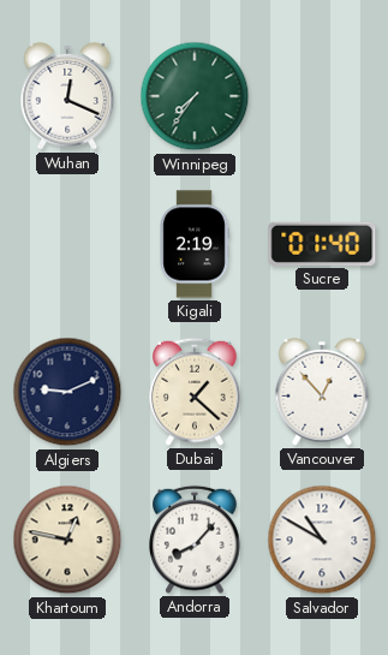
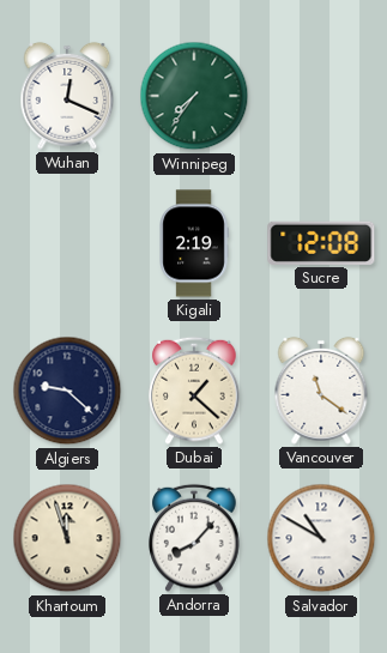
Sucre: 01:40 -> 12:08
Algiers: 9:11 -> 9:22
Vancouver: 12:53 -> 11:21
Khartoum: 12:47 -> 11:57
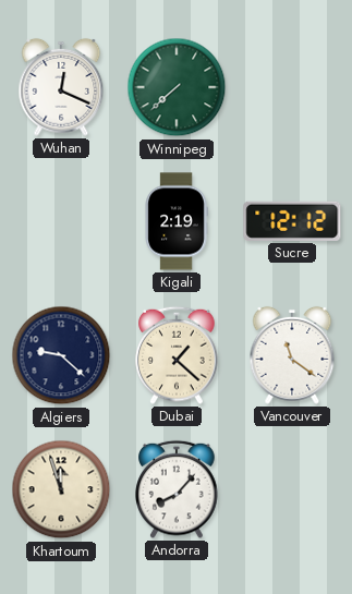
Winnipeg: 7:36 -> 7:38
Sucre: 12:08 -> 12:12
Salvador: 10:50 -> none
